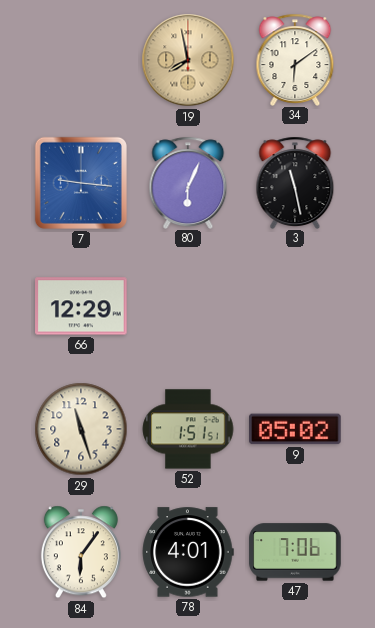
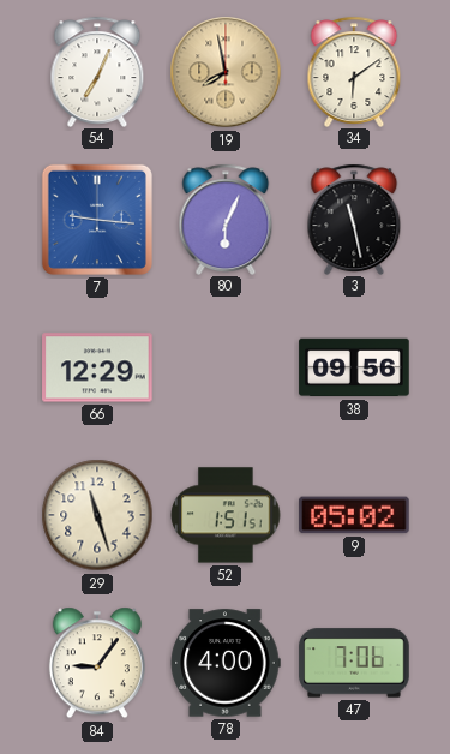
54: none -> 7:04
38: none -> 09:56
84: 6:06 -> 9:06
78: 4:01 -> 4:00
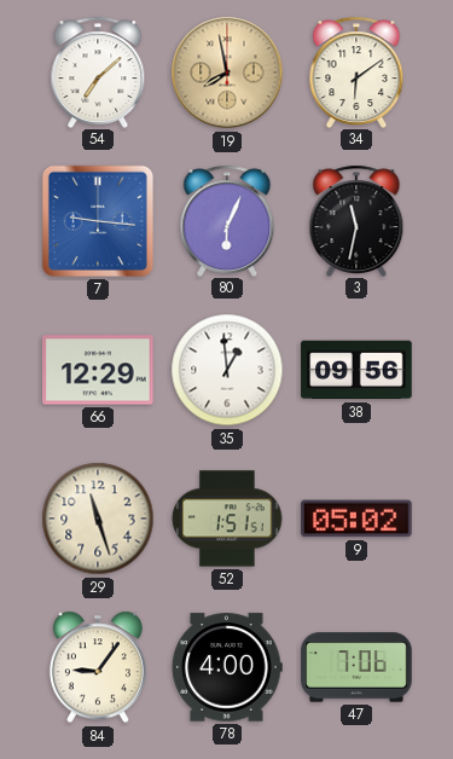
54: 7:04 -> 7:08
3: 11:28 -> 11:32
35: none -> 12:59
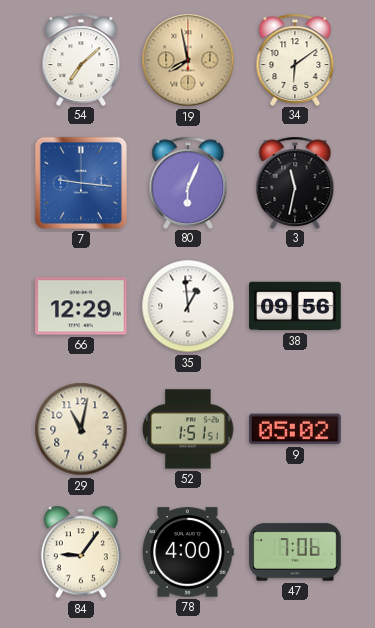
29: 11:27 -> 11:02
